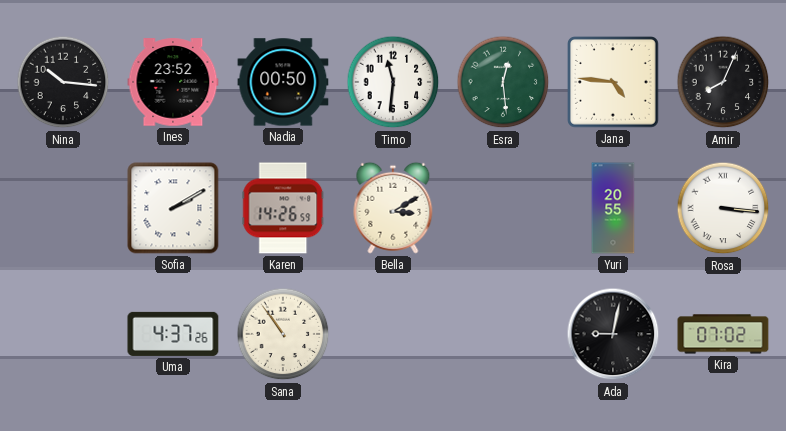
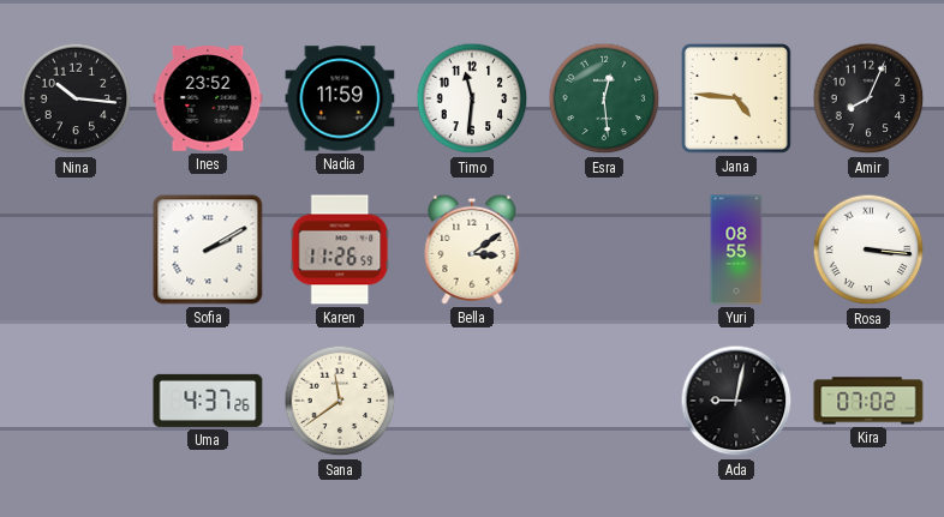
Nadia: 00:50 -> 11:59
Karen: 14:26 -> 11:26
Bella: 3:10 -> 3:09
Yuri: 20:55 -> 08:55
Sana: 10:54 -> 11:39
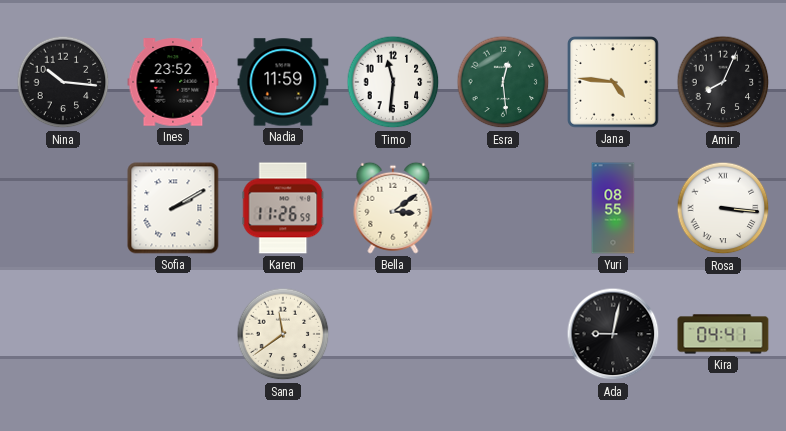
Uma: 4:37 -> none
Kira: 07:02 -> 04:41
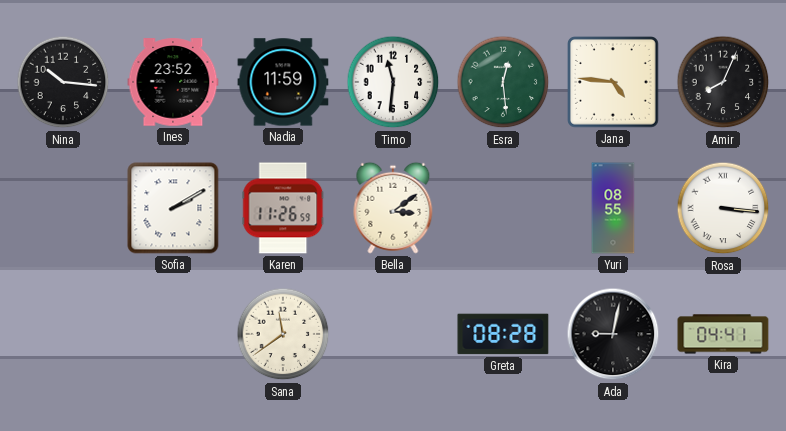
Greta: none -> 08:28
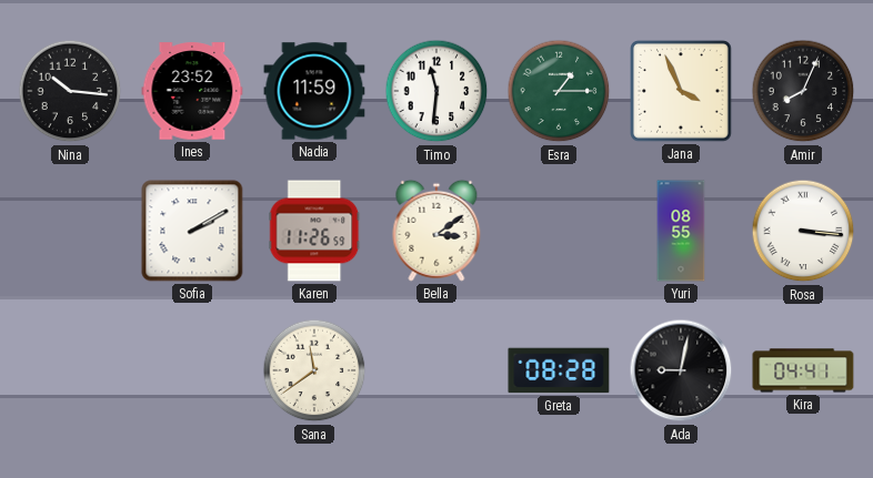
Esra: 12:29 -> 1:15
Jana: 4:46 -> 3:56
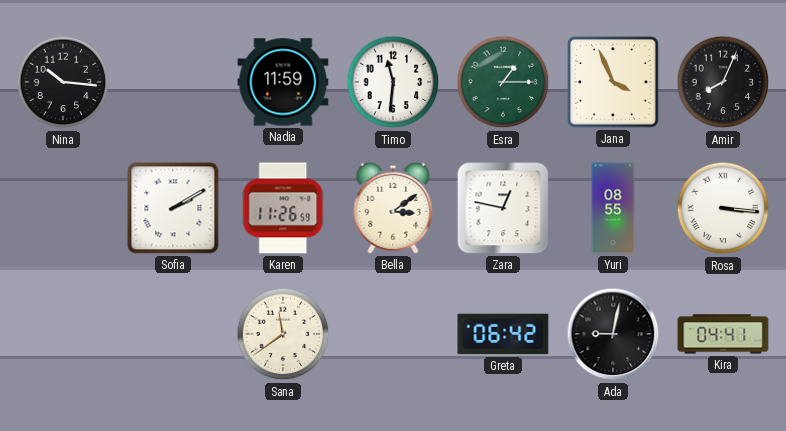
Ines: 23:52 -> none
Zara: none -> 12:47
Greta: 08:28 -> 06:42
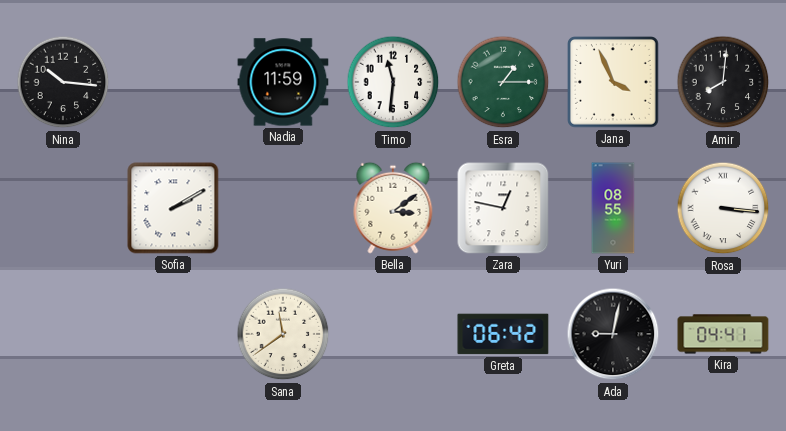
Amir: 8:04 -> 8:01
Karen: 11:26 -> none
